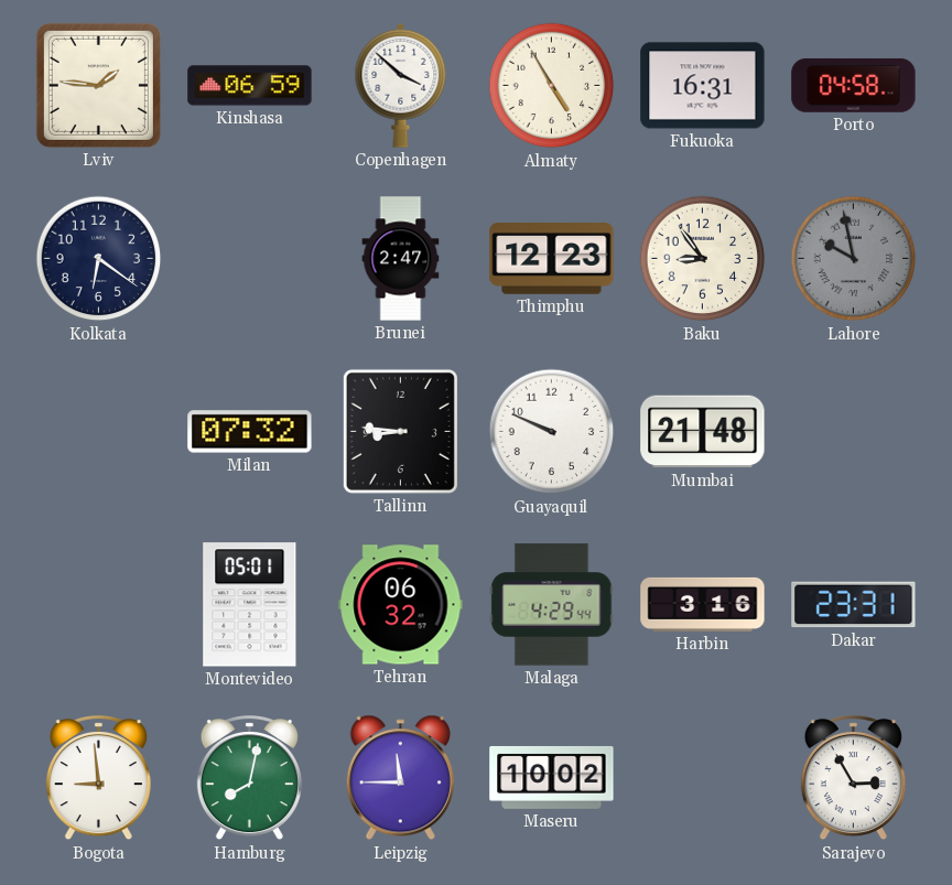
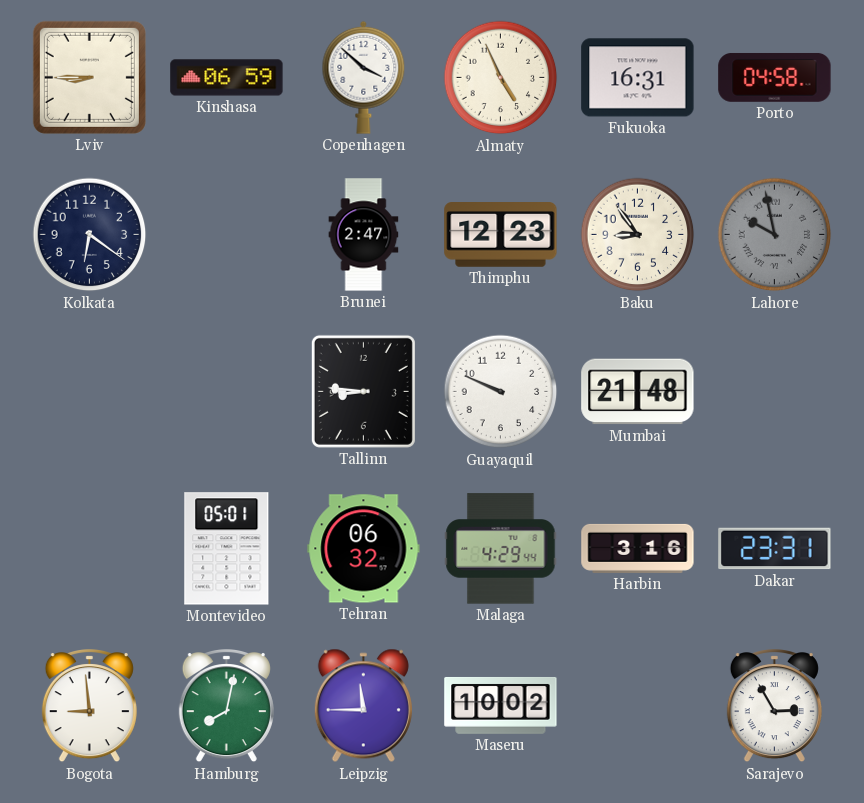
Lviv: 1:46 -> 8:45
Almaty: 4:55 -> 4:56
Milan: 07:32 -> none
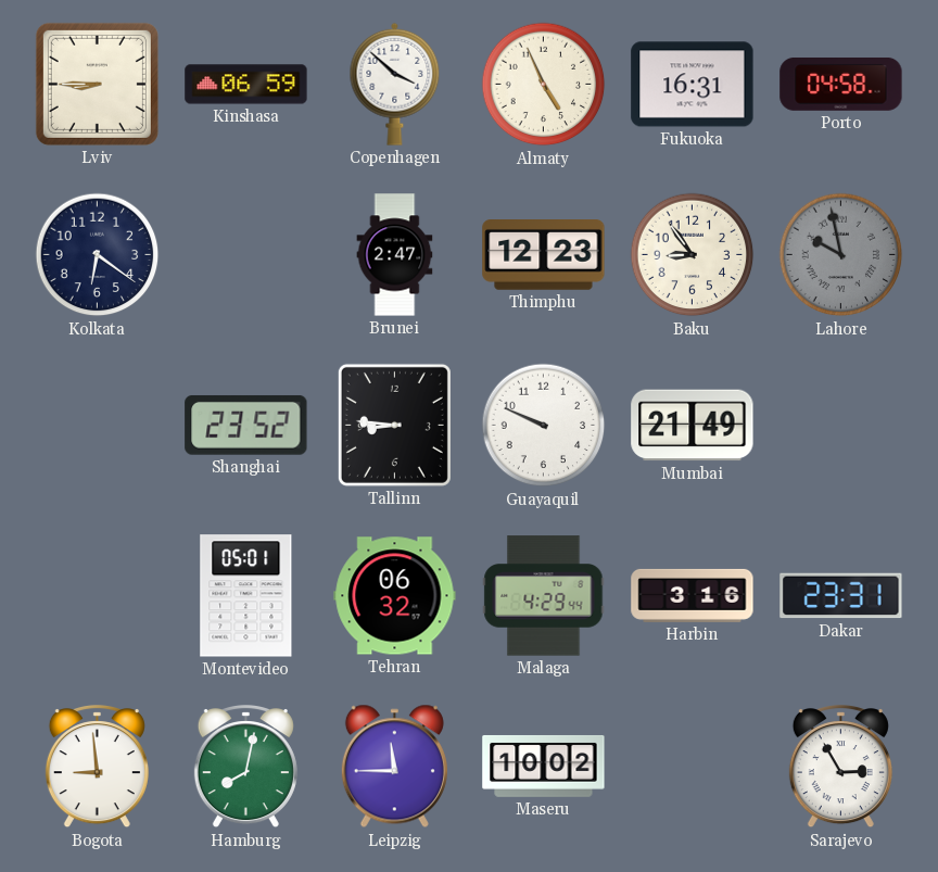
Shanghai: none -> 23:52
Mumbai: 21:48 -> 21:49
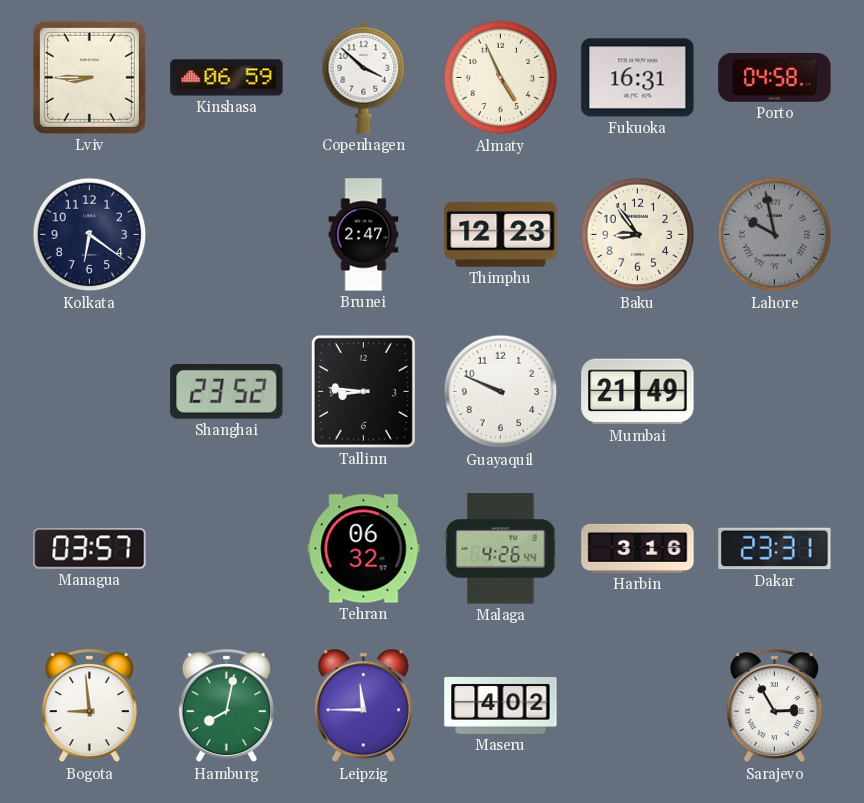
Managua: none -> 03:57
Montevideo: 05:01 -> none
Malaga: 4:29 -> 4:26
Maseru: 10:02 -> 4:02
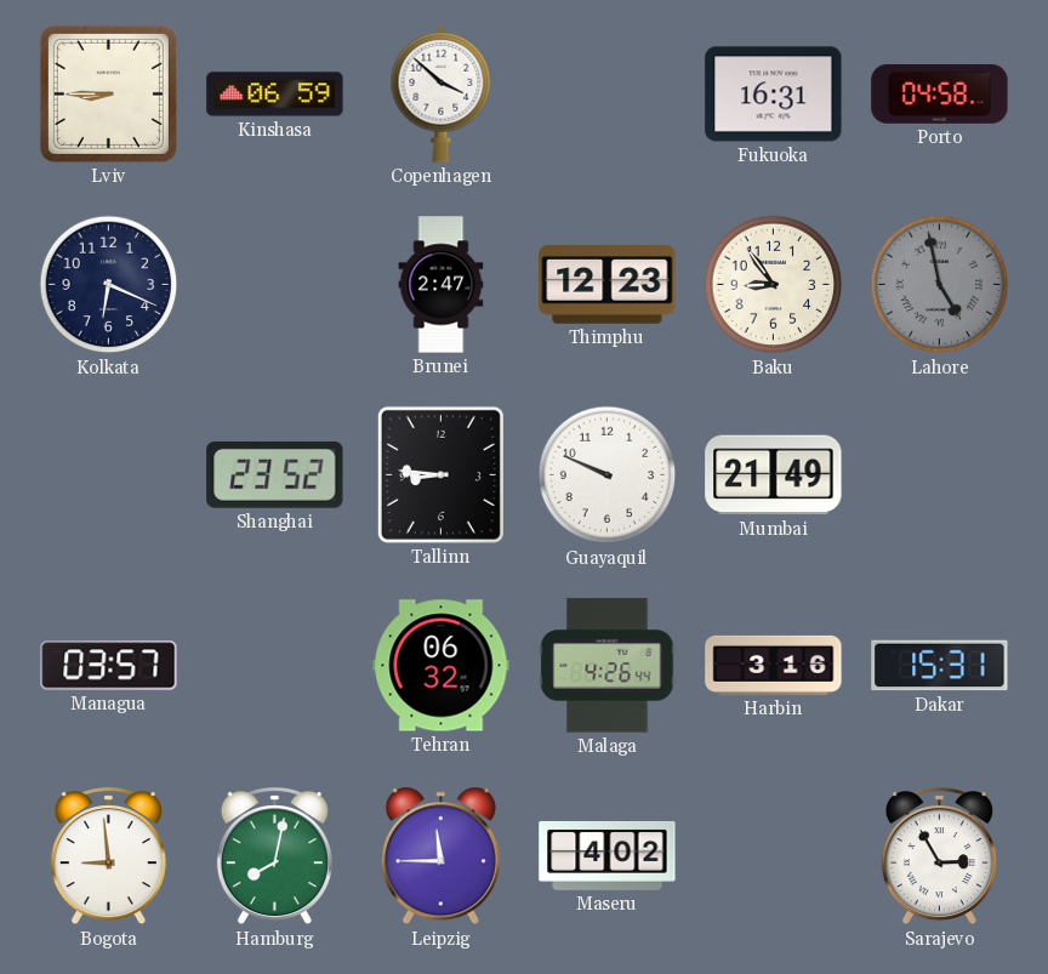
Almaty: 4:56 -> none
Kolkata: 6:21 -> 6:19
Lahore: 9:58 -> 4:58
Dakar: 23:31 -> 15:31
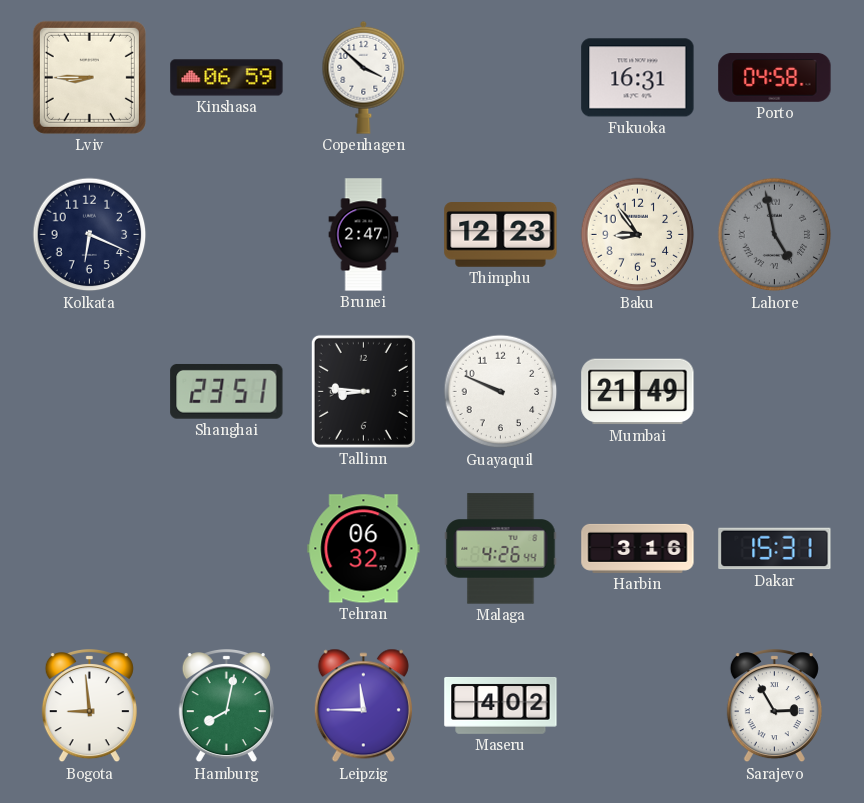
Shanghai: 23:52 -> 23:51
Managua: 03:57 -> none
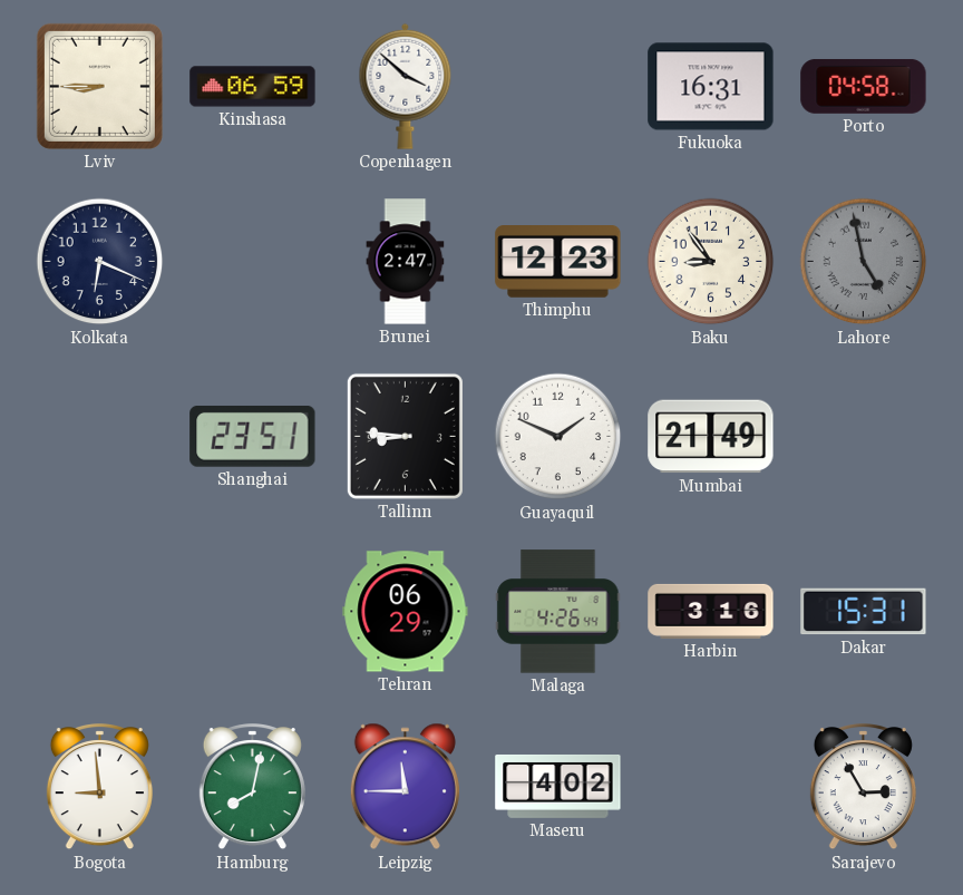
Guayaquil: 9:49 -> 1:49
Tehran: 06:32 -> 06:29
